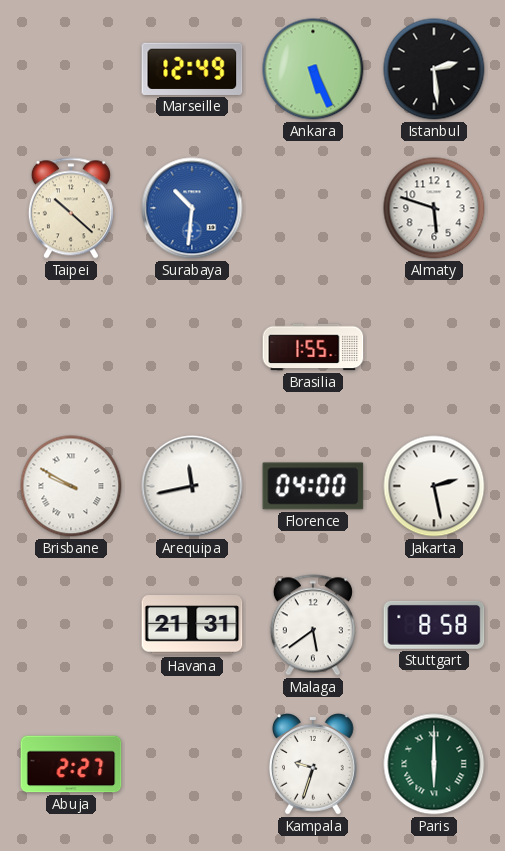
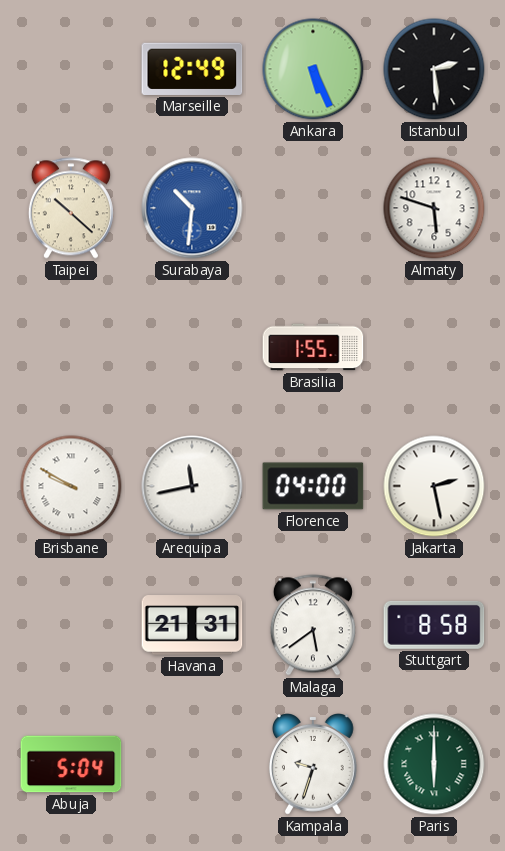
Abuja: 2:27 -> 5:04
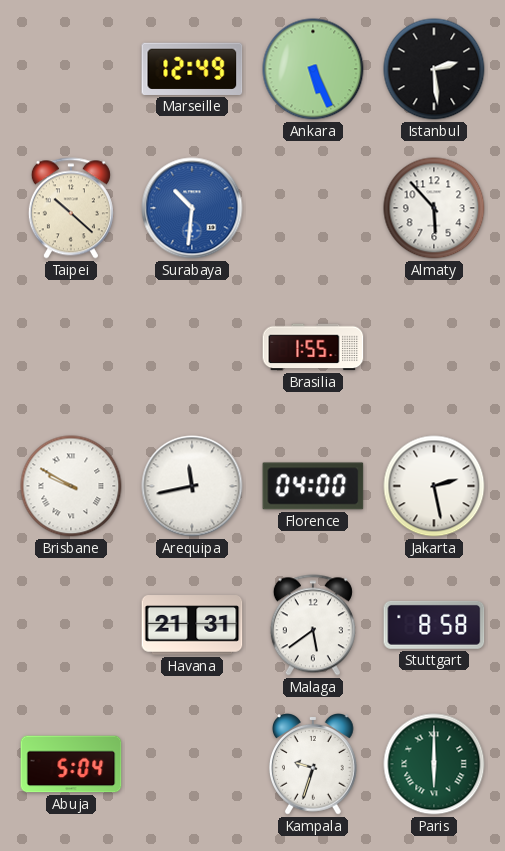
Almaty: 5:48 -> 5:53
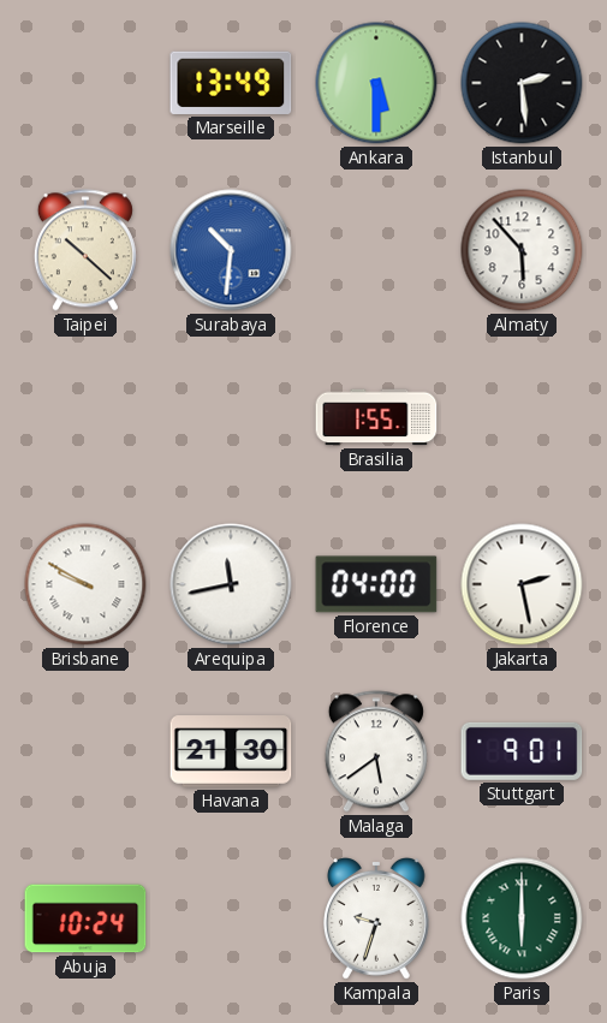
Marseille: 12:49 -> 13:49
Ankara: 5:26 -> 5:30
Havana: 21:31 -> 21:30
Stuttgart: 8:58 -> 9:01
Abuja: 5:04 -> 10:24
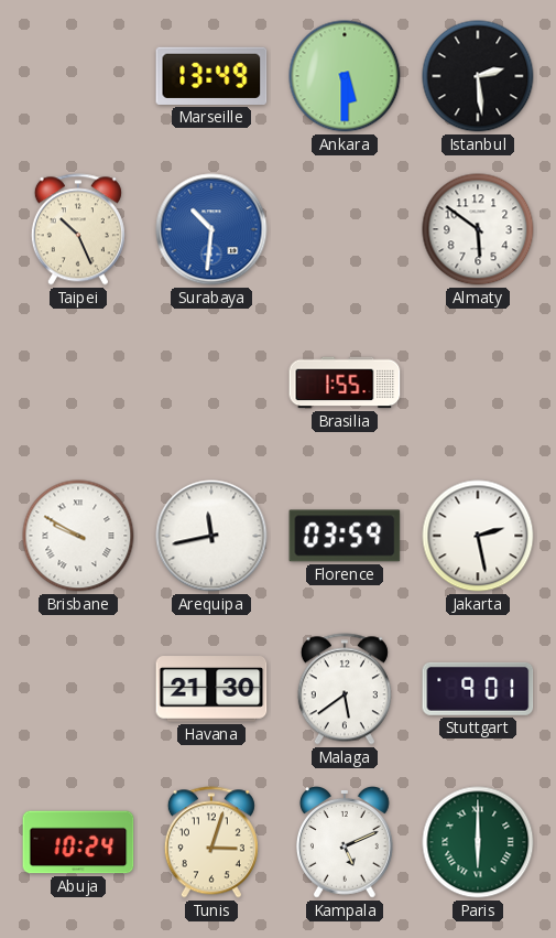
Taipei: 10:22 -> 10:26
Almaty: 5:53 -> 5:51
Florence: 04:00 -> 03:59
Tunis: none -> 3:03
Kampala: 9:33 -> 5:11
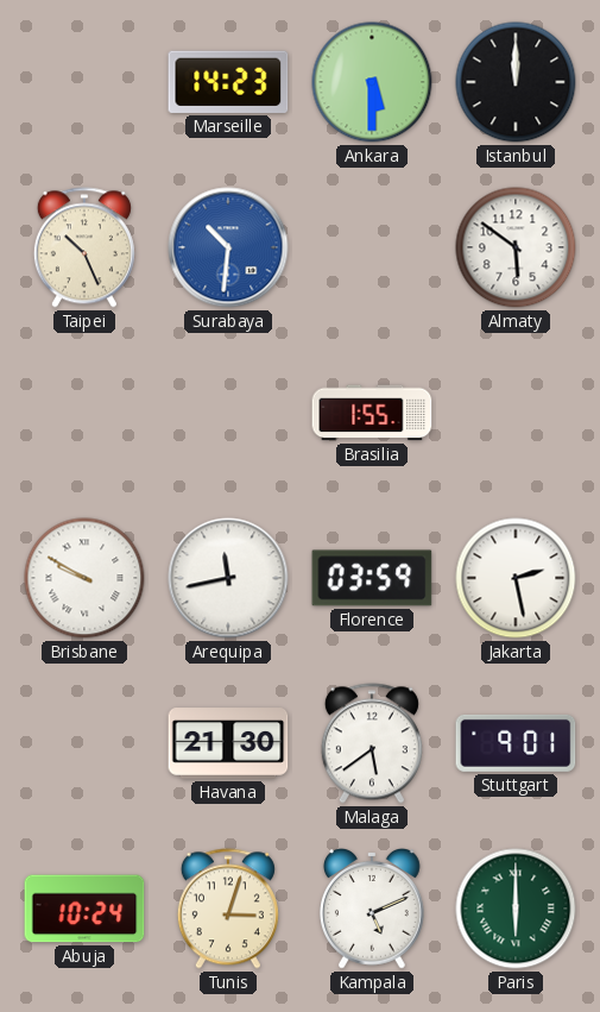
Marseille: 13:49 -> 14:23
Istanbul: 2:29 -> 12:00
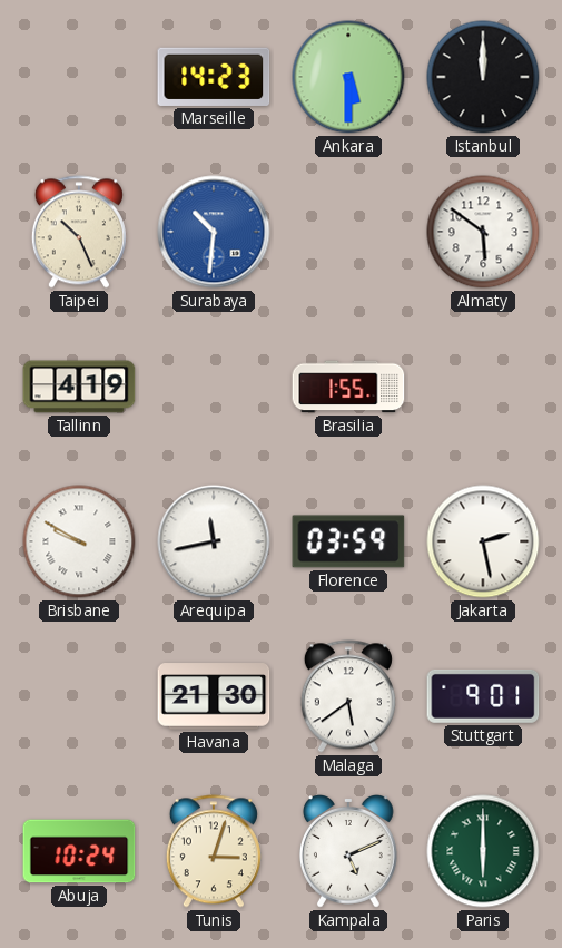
Tallinn: none -> 4:19
